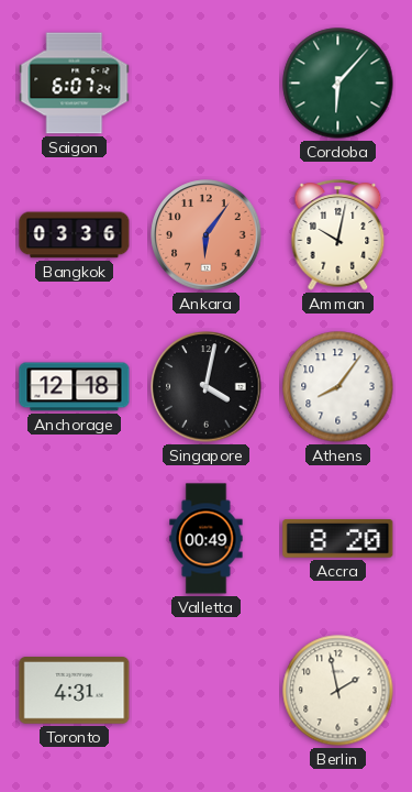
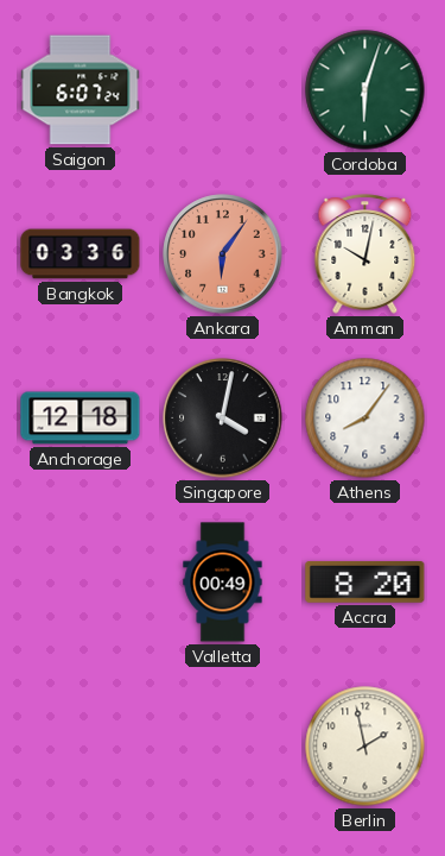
Cordoba: 6:07 -> 6:03
Toronto: 4:31 -> none
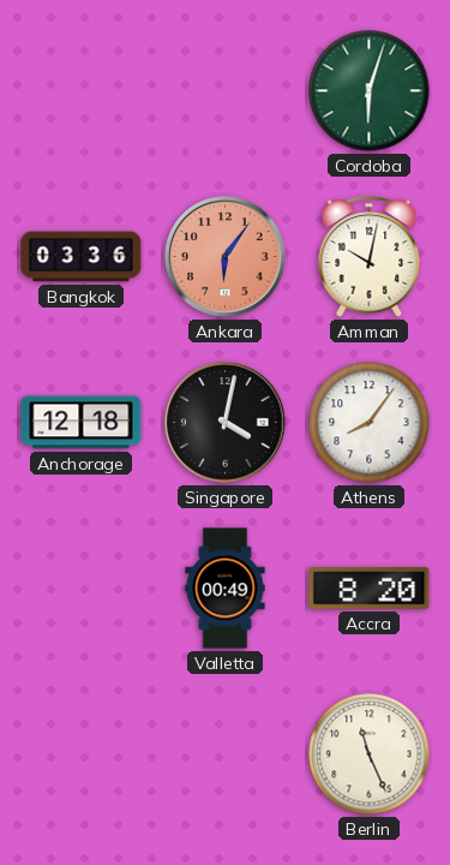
Saigon: 6:07 -> none
Berlin: 1:58 -> 11:26
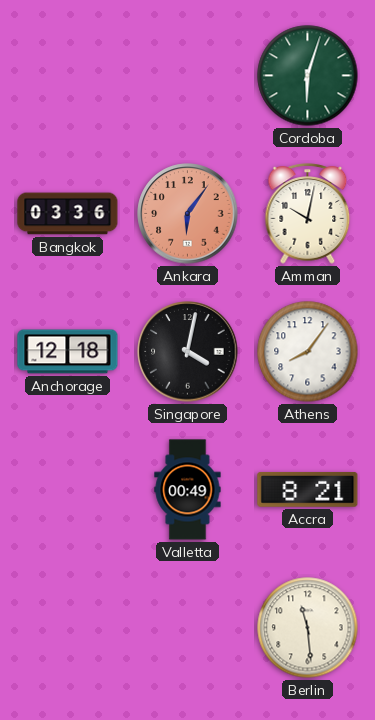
Accra: 8:20 -> 8:21
Berlin: 11:26 -> 11:29
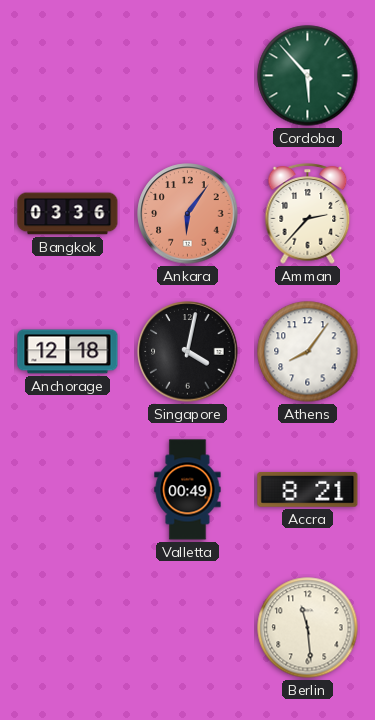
Cordoba: 6:03 -> 5:53
Amman: 10:02 -> 2:37
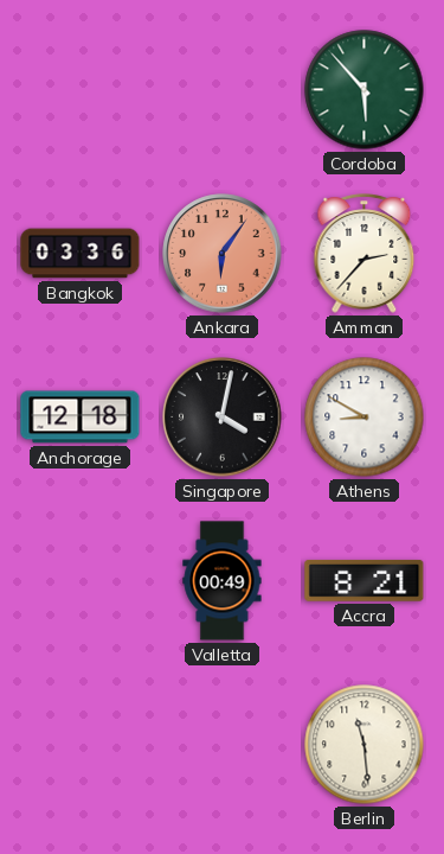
Athens: 8:06 -> 8:50
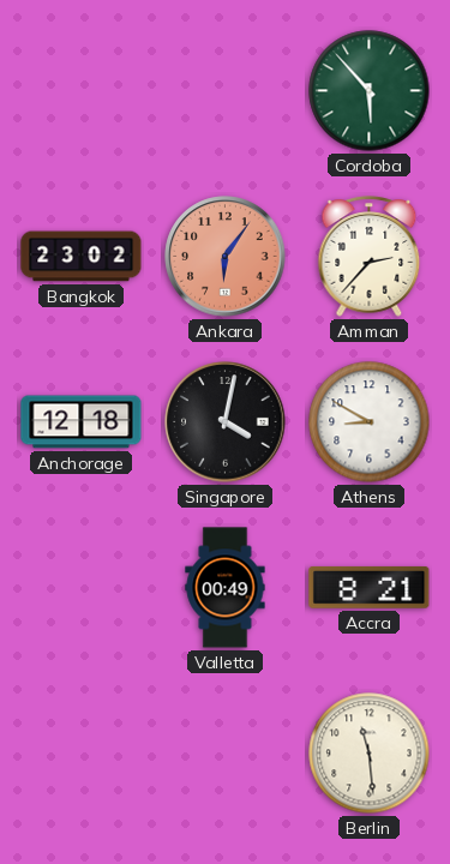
Bangkok: 03:36 -> 23:02
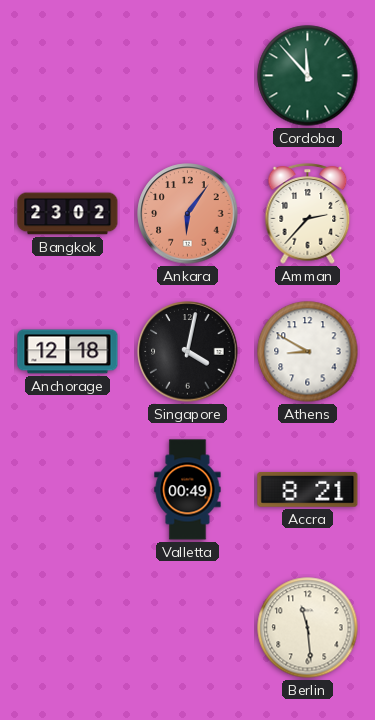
Cordoba: 5:53 -> 11:53
